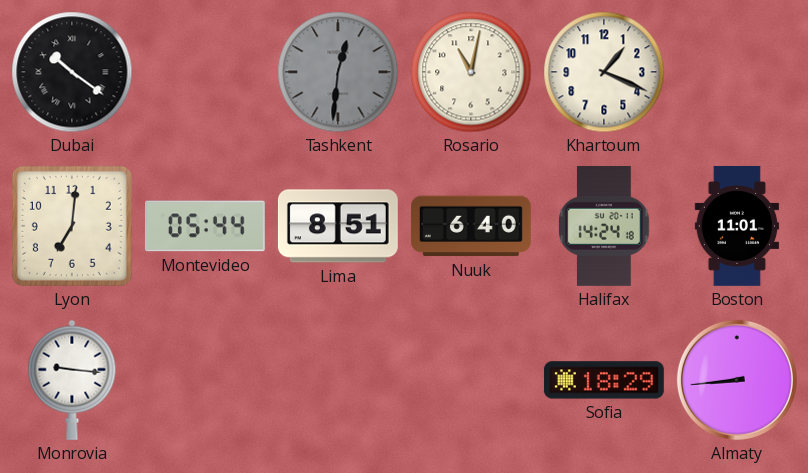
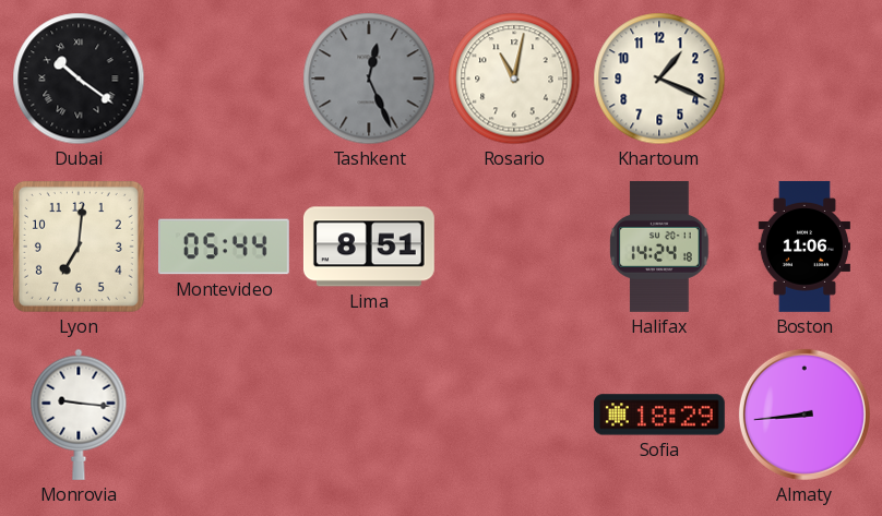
Tashkent: 12:31 -> 12:26
Nuuk: 6:40 -> none
Boston: 11:01 -> 11:06
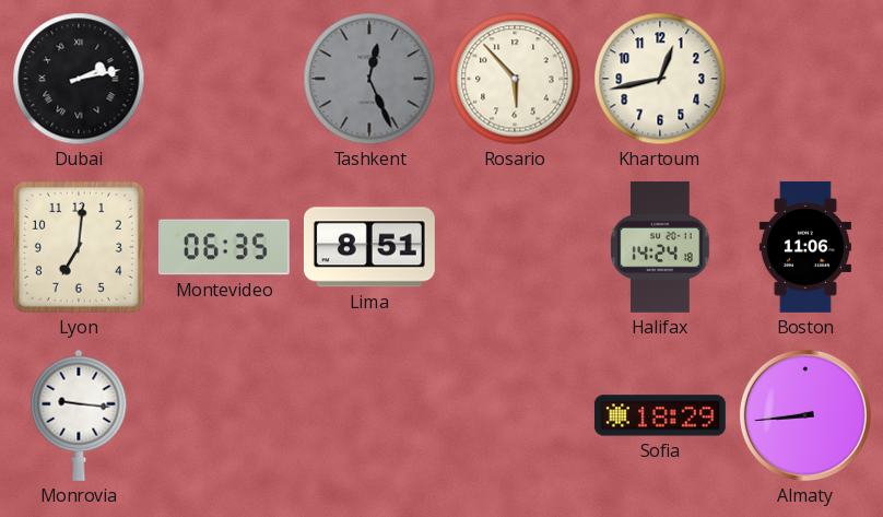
Dubai: 10:21 -> 2:13
Rosario: 11:02 -> 5:53
Khartoum: 1:19 -> 12:43
Montevideo: 05:44 -> 06:35
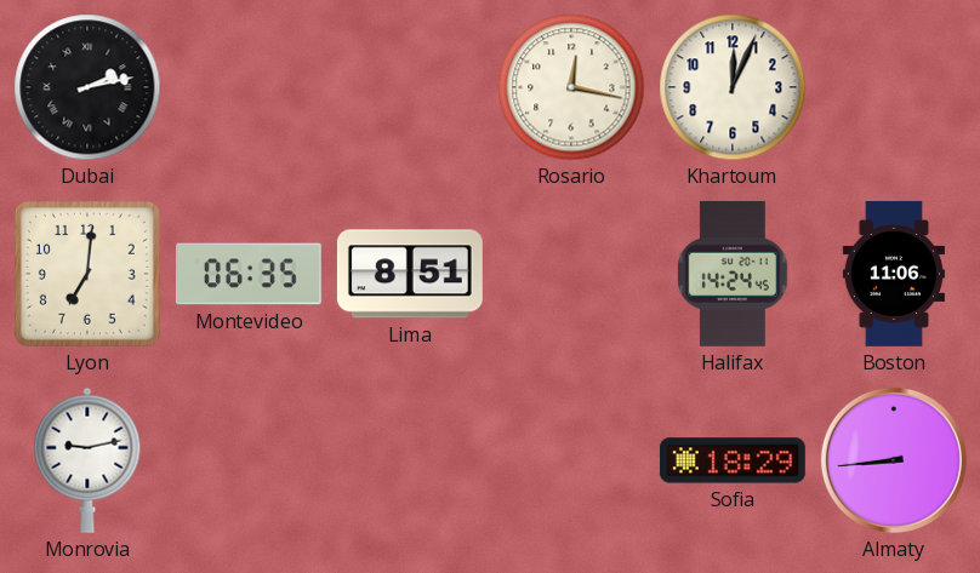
Tashkent: 12:26 -> none
Rosario: 5:53 -> 12:17
Khartoum: 12:43 -> 12:04
Halifax: 14:24:18 -> 14:24:45
Monrovia: 9:16 -> 9:13
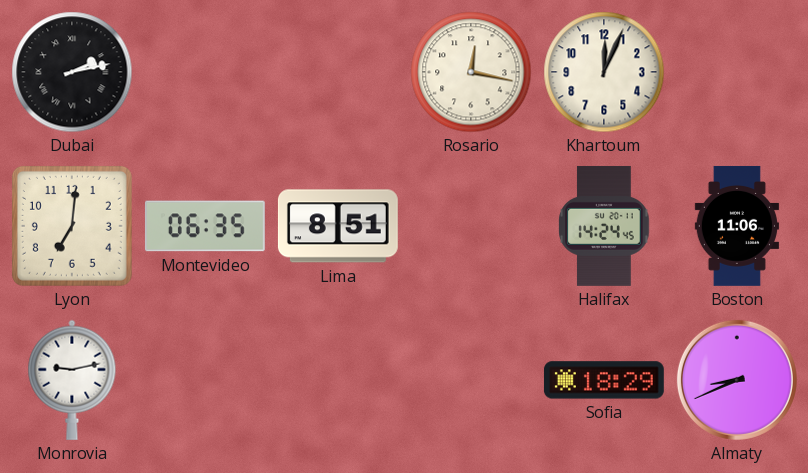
Almaty: 8:44 -> 8:41
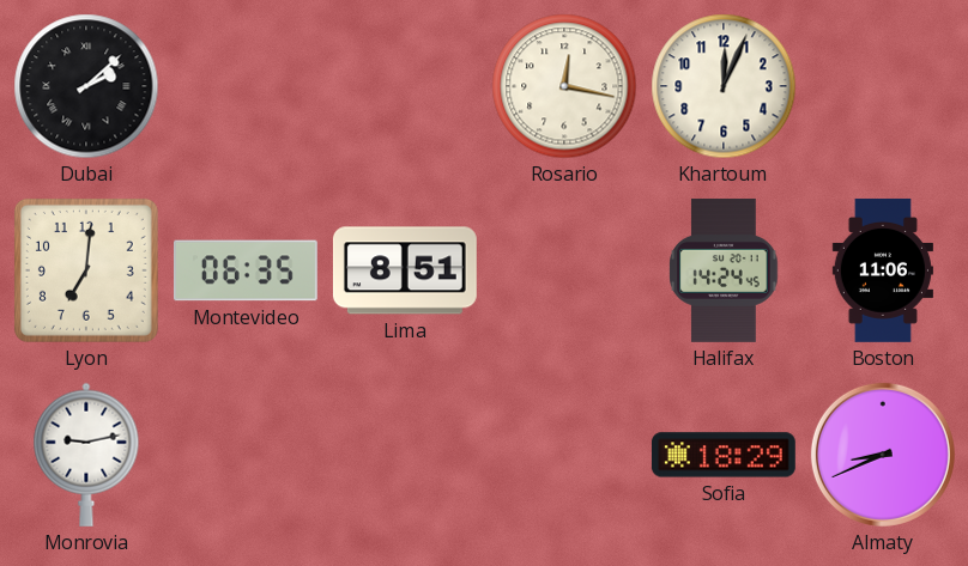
Dubai: 2:13 -> 2:08
